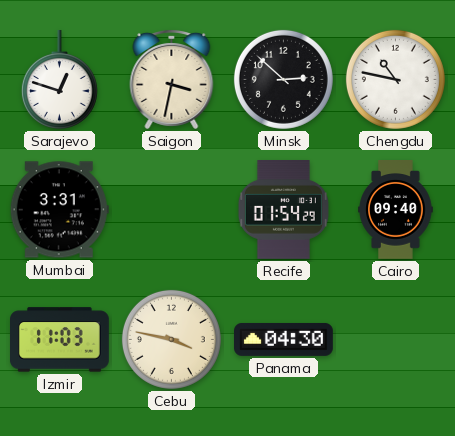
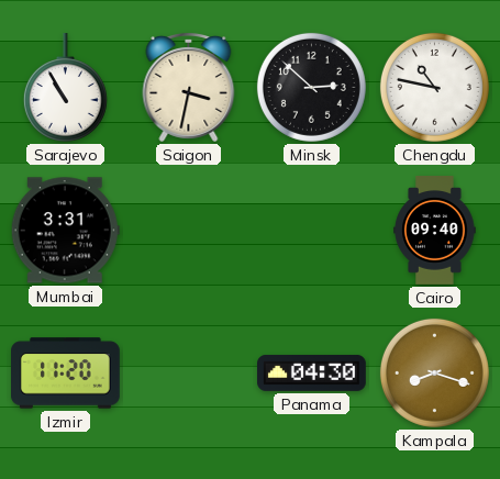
Sarajevo: 12:48 -> 10:55
Recife: 01:54 -> none
Izmir: 11:03 -> 11:20
Cebu: 3:47 -> none
Kampala: none -> 8:18
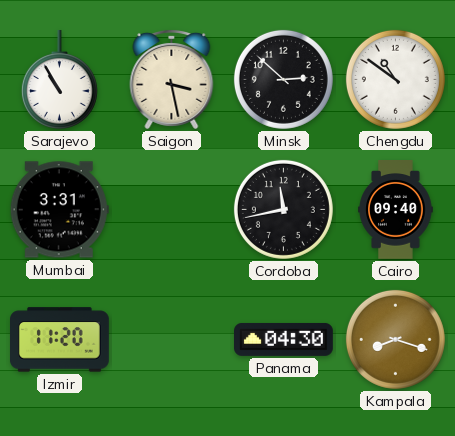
Saigon: 3:32 -> 3:28
Chengdu: 10:47 -> 10:51
Cordoba: none -> 11:43
